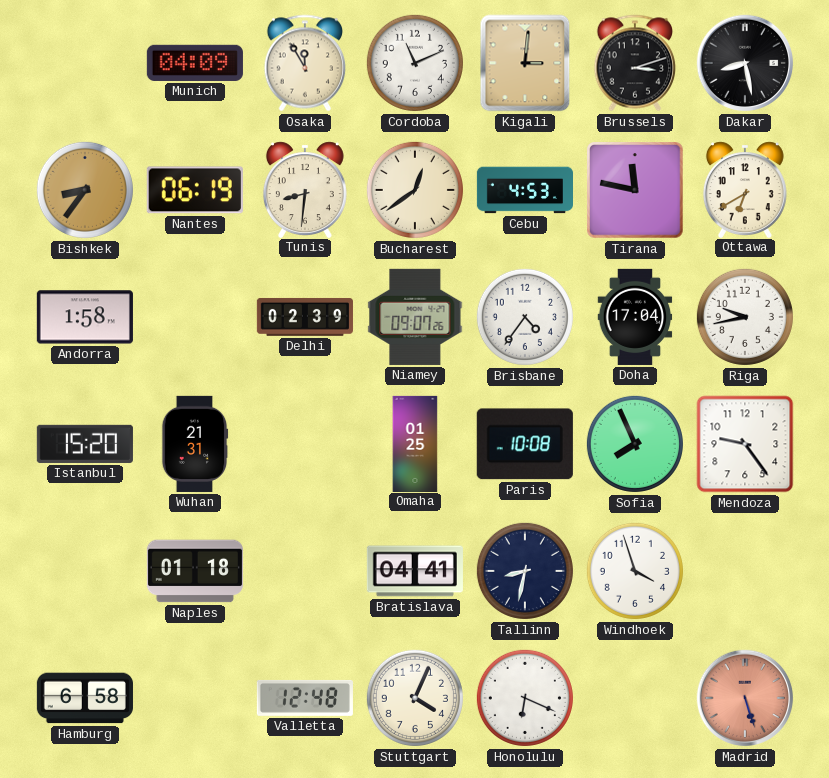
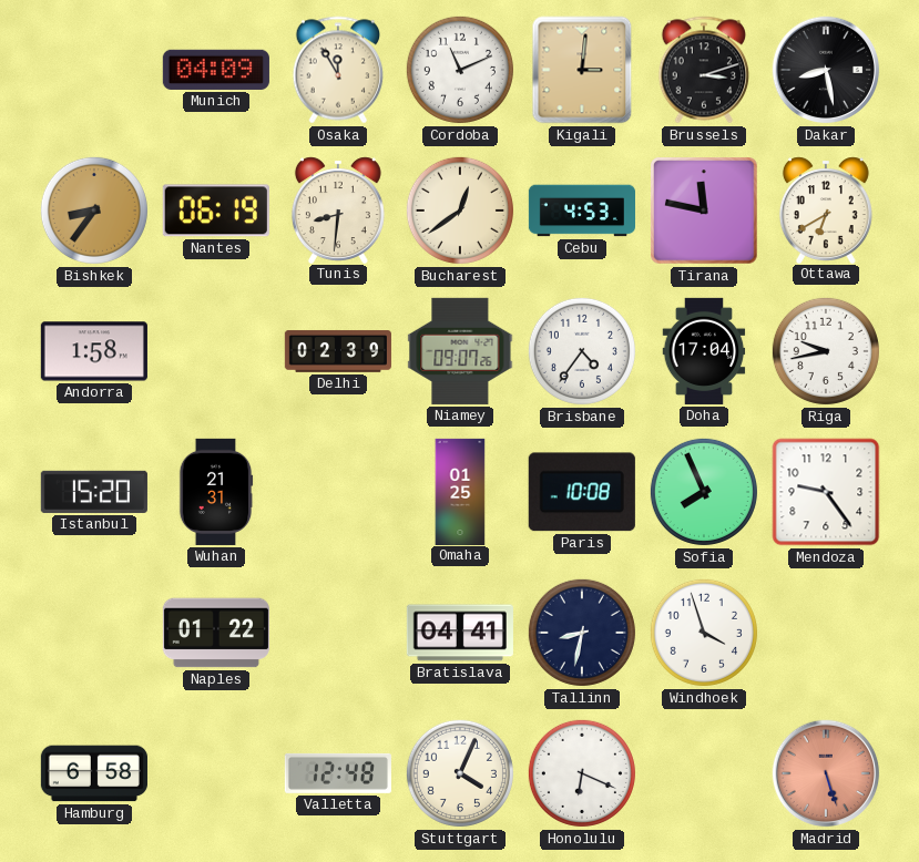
Naples: 01:18 -> 01:22
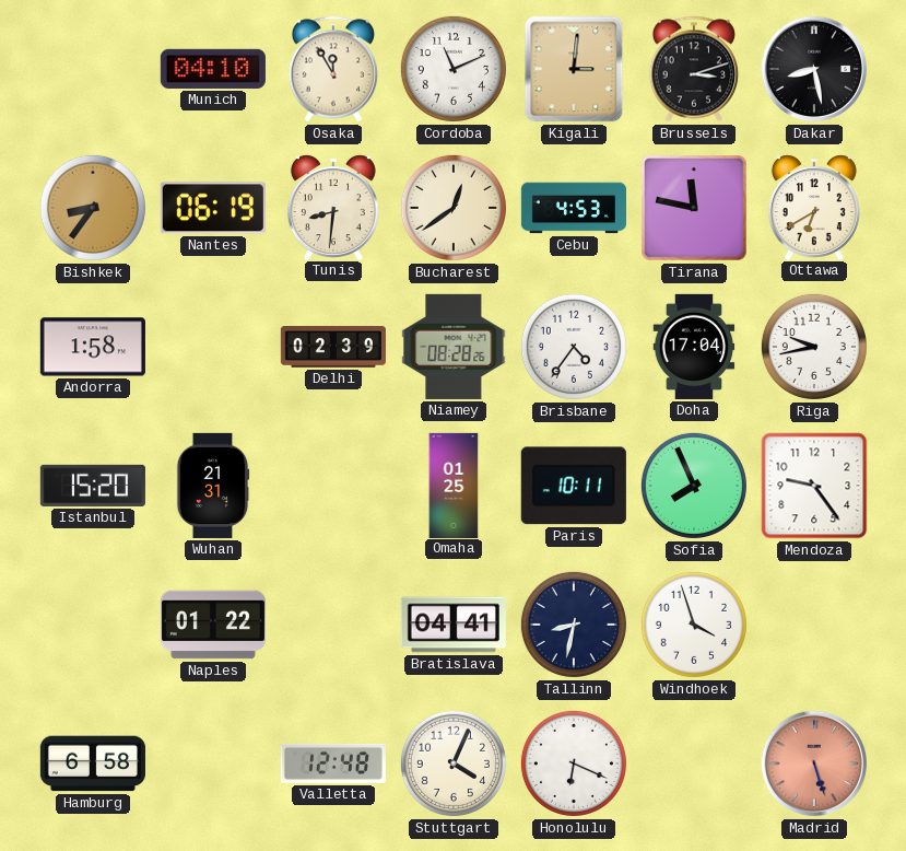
Munich: 04:09 -> 04:10
Niamey: 09:07 -> 08:28
Paris: 10:08 -> 10:11
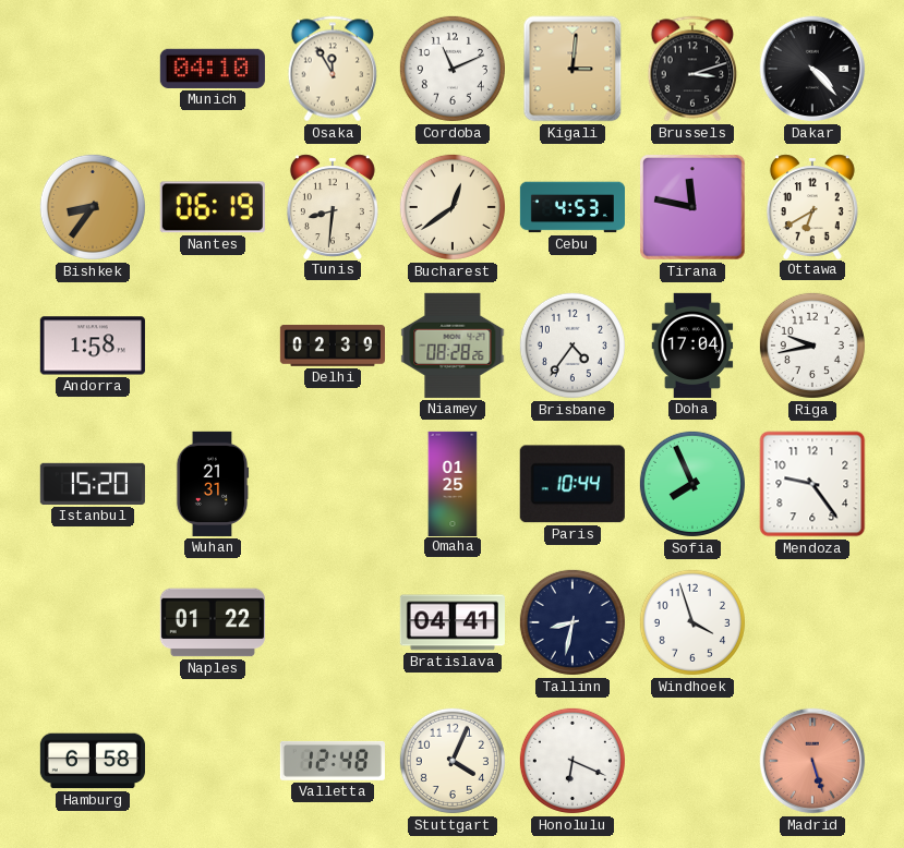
Dakar: 8:28 -> 4:23
Paris: 10:11 -> 10:44
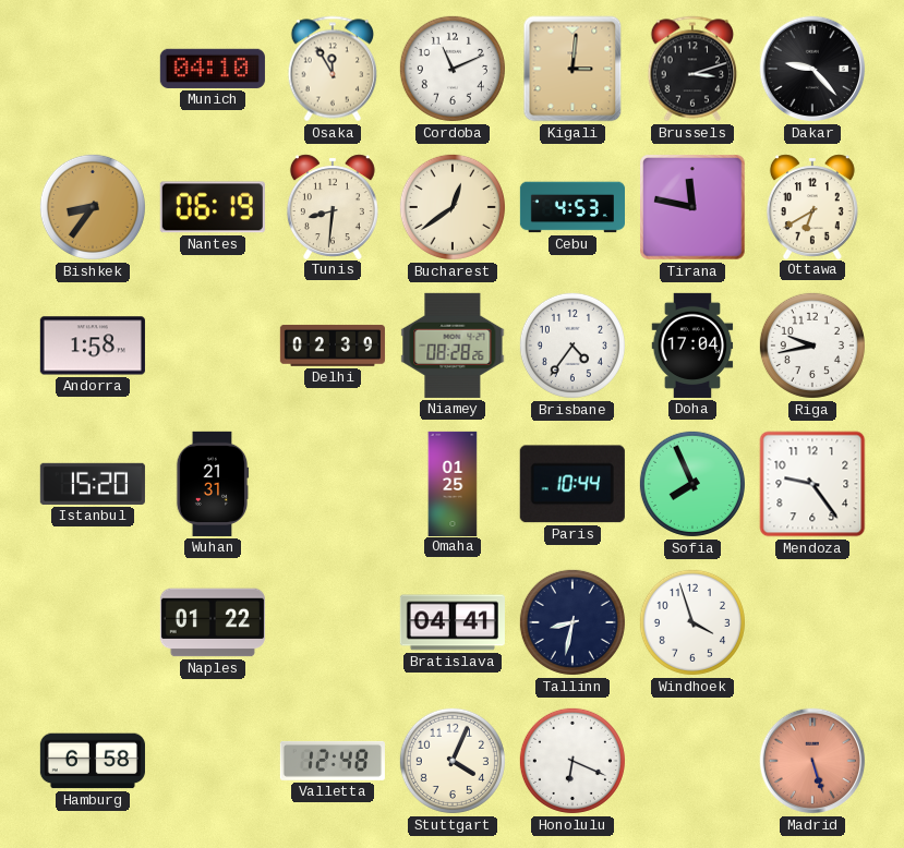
Dakar: 4:23 -> 9:23
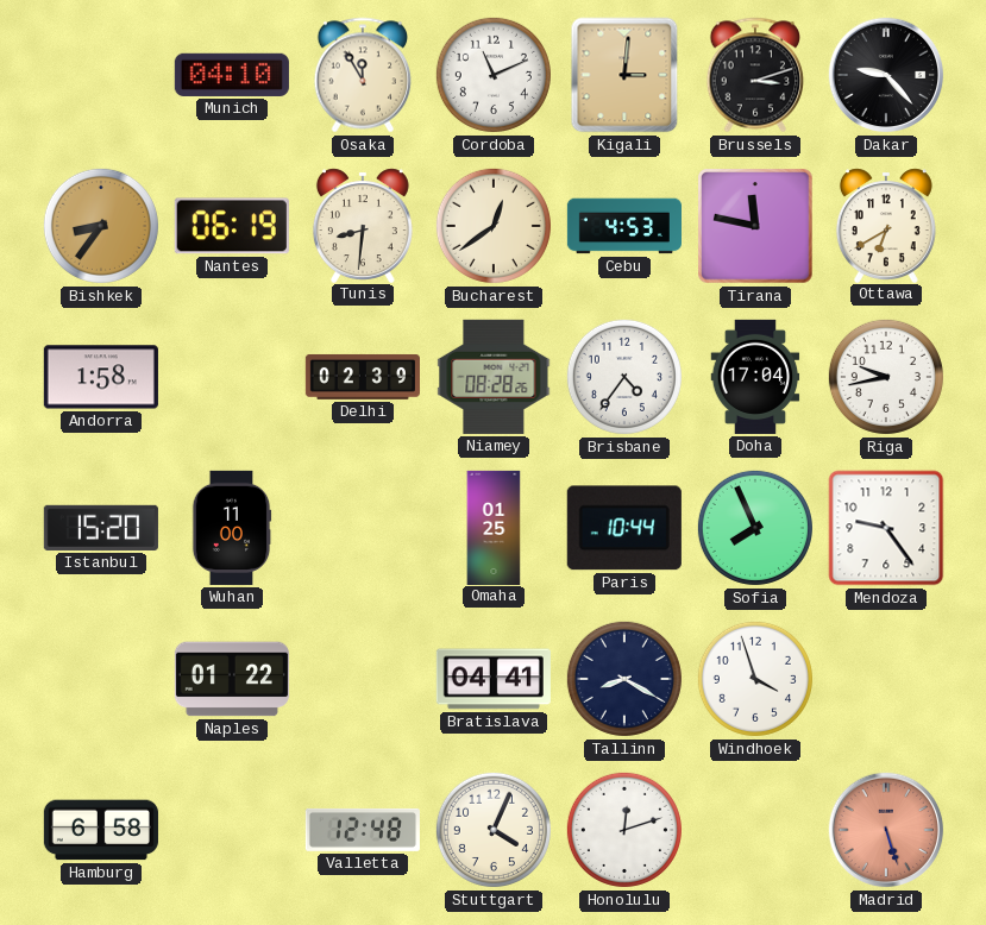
Wuhan: 21:31 -> 11:00
Tallinn: 8:32 -> 8:20
Honolulu: 6:19 -> 12:12
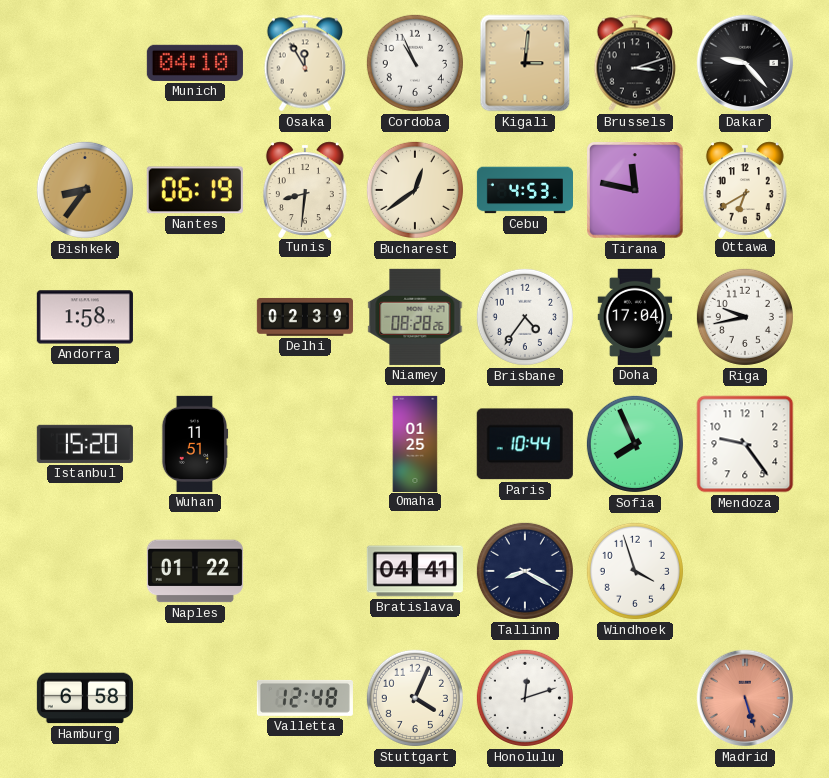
Cordoba: 11:11 -> 10:56
Wuhan: 11:00 -> 11:51
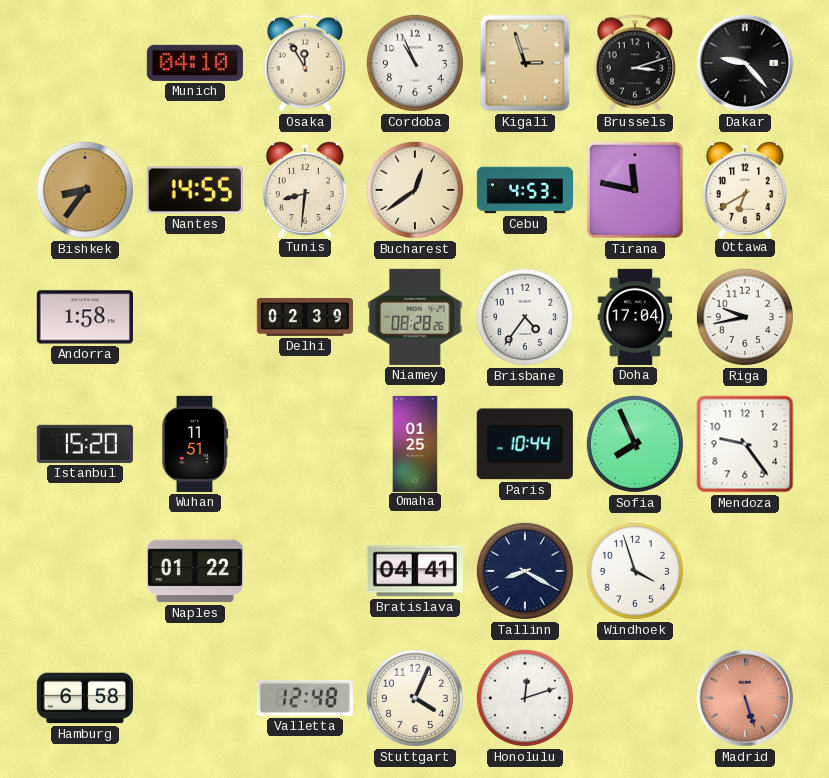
Kigali: 3:01 -> 2:57
Nantes: 06:19 -> 14:55
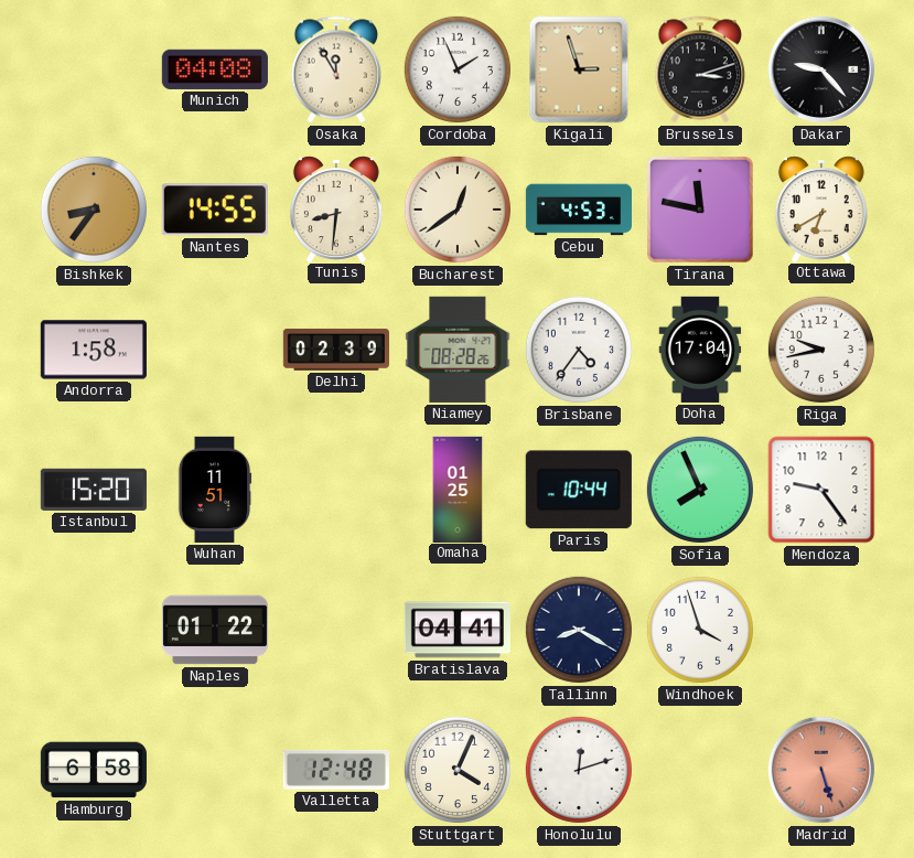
Munich: 04:10 -> 04:08
Cordoba: 10:56 -> 1:56
